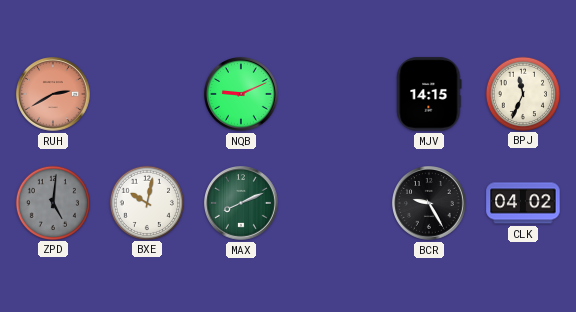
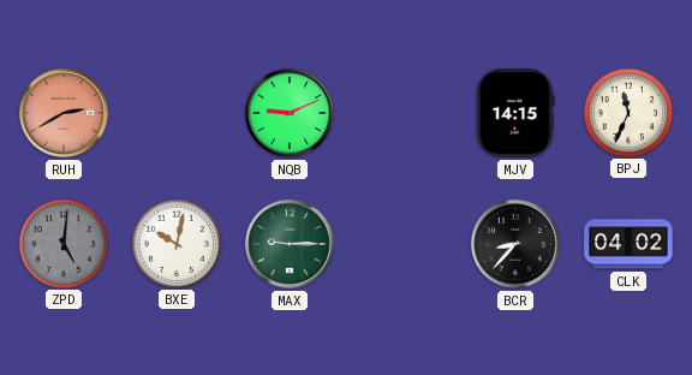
MAX: 8:11 -> 9:15
BCR: 9:25 -> 8:37
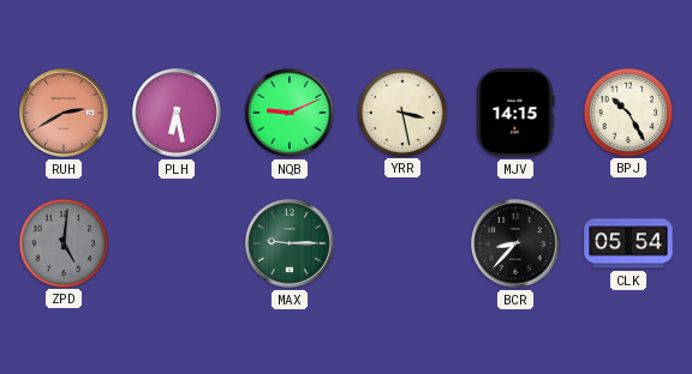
PLH: none -> 6:28
YRR: none -> 3:28
BPJ: 11:34 -> 10:25
BXE: 10:02 -> none
CLK: 04:02 -> 05:54
